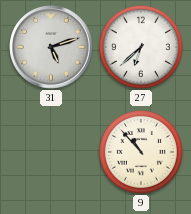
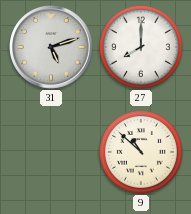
27: 6:38 -> 8:00
9: 10:53 -> 10:52
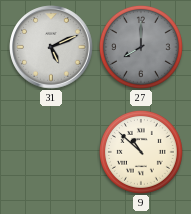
31: 5:12 -> 5:11
27 dial: white -> grey
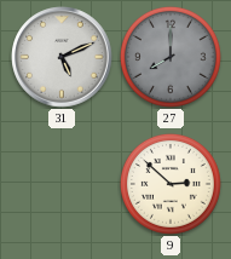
9: 10:52 -> 2:52
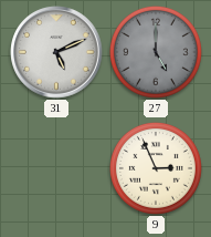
27: 8:00 -> 5:00
9: 2:52 -> 2:56
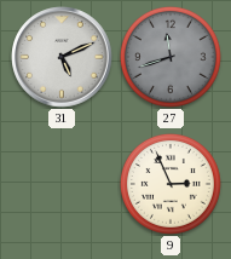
27: 5:00 -> 11:42
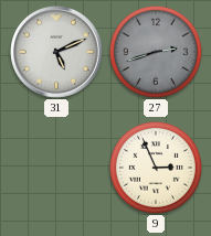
27: 11:42 -> 2:42
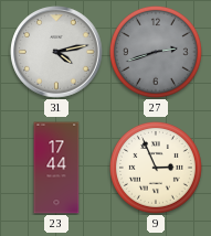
31: 5:11 -> 4:13
23: none -> 17:44
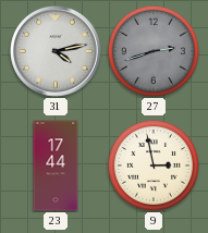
9: 2:56 -> 2:58
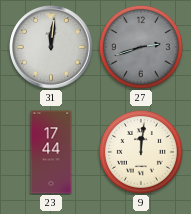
31: 4:13 -> 12:01
9: 2:58 -> 12:01
